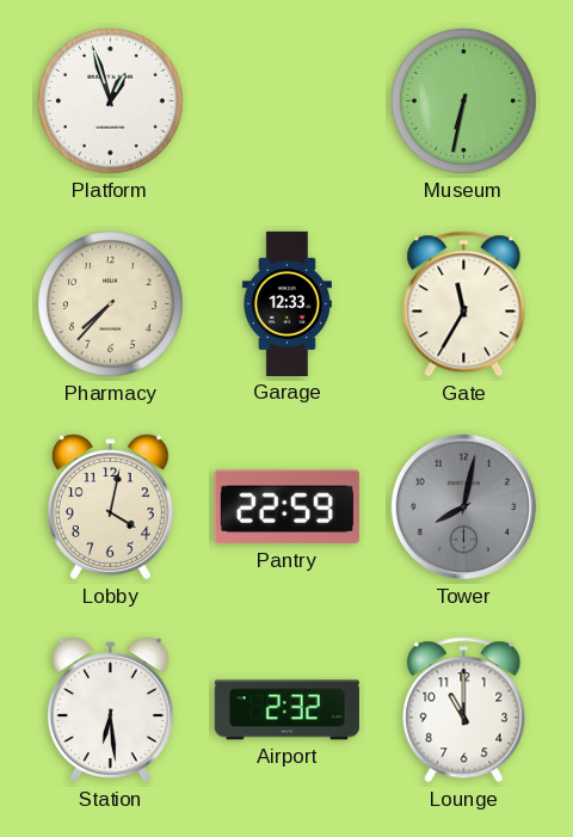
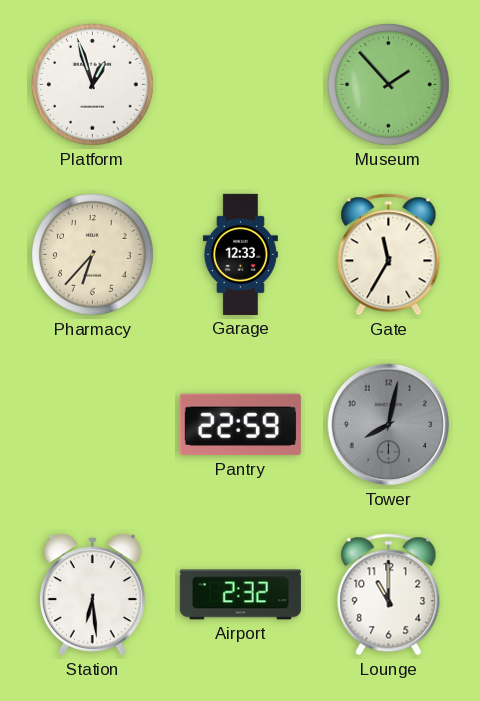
Museum: 6:32 -> 1:53
Pharmacy: 7:37 -> 6:37
Lobby: 4:02 -> none
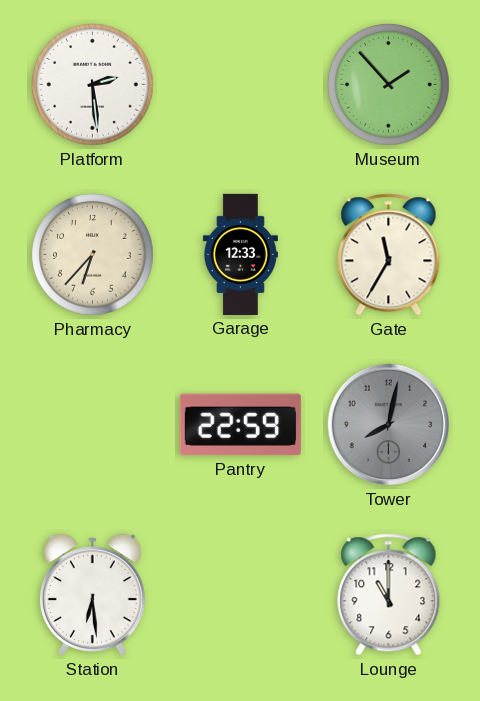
Platform: 12:57 -> 2:29
Airport: 2:32 -> none
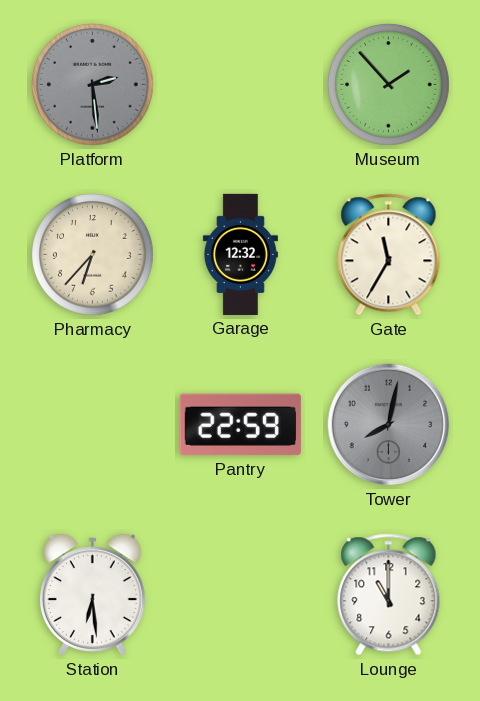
Platform dial: white -> grey
Garage: 12:33 -> 12:32
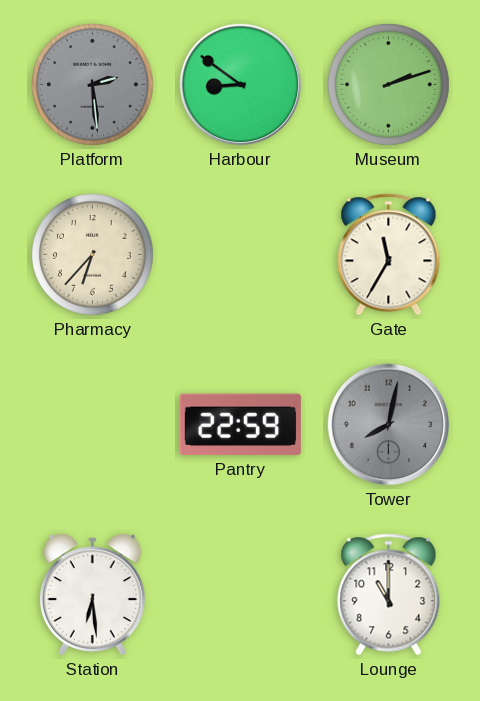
Harbour: none -> 8:51
Museum: 1:53 -> 2:12
Garage: 12:32 -> none
